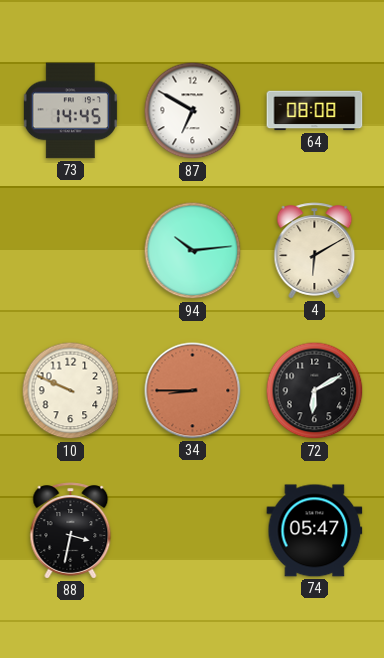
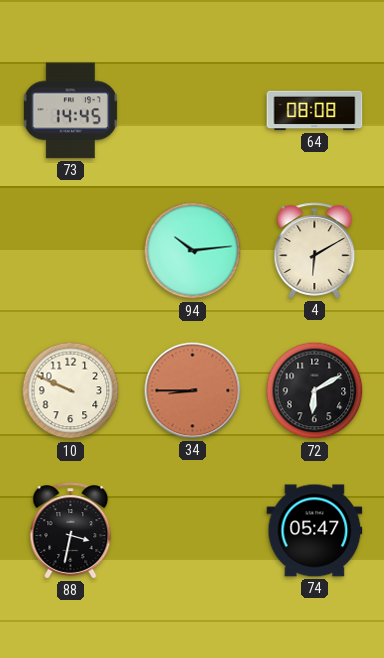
87: 6:50 -> none
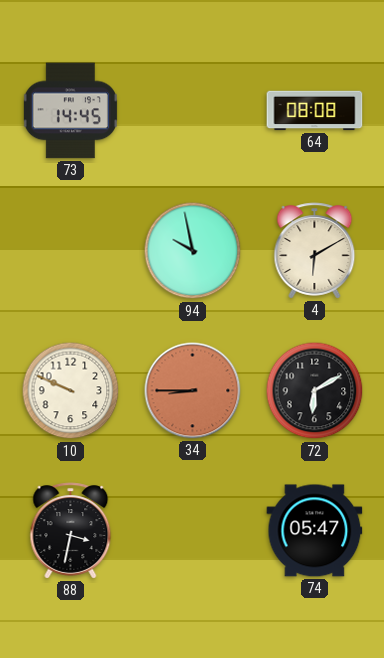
94: 10:14 -> 9:58
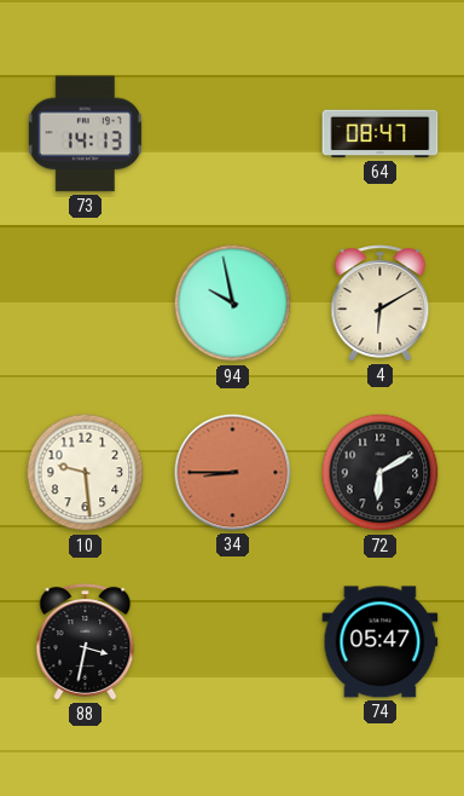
73: 14:45 -> 14:13
64: 08:08 -> 08:47
10: 9:49 -> 9:29
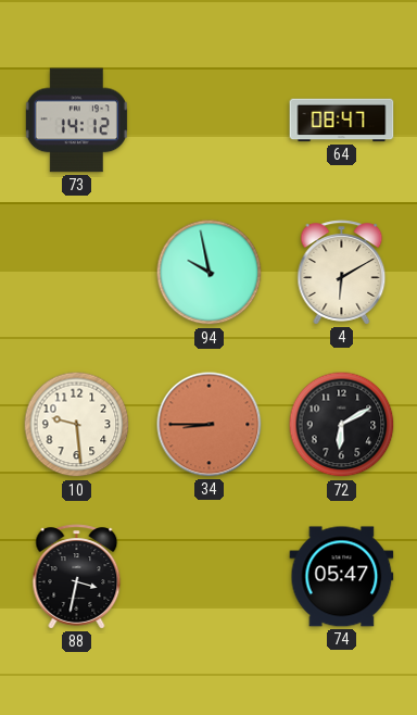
73: 14:13 -> 14:12
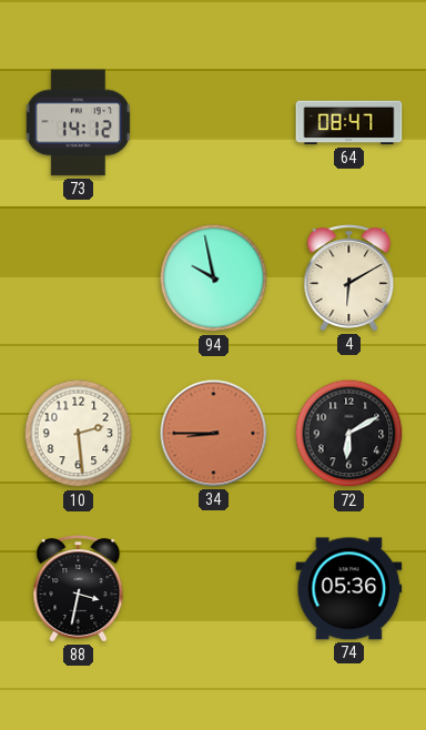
10: 9:29 -> 2:29
74: 05:47 -> 05:36
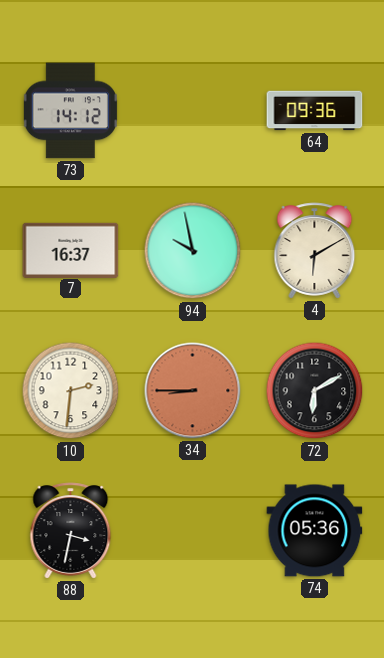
64: 08:47 -> 09:36
7: none -> 16:37
10: 2:29 -> 2:31
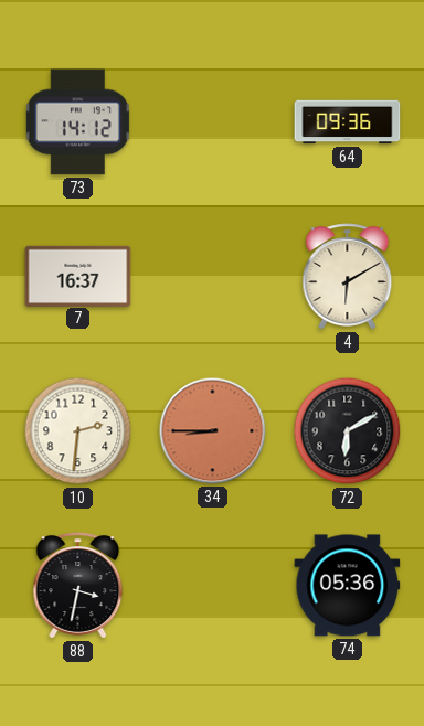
94: 9:58 -> none
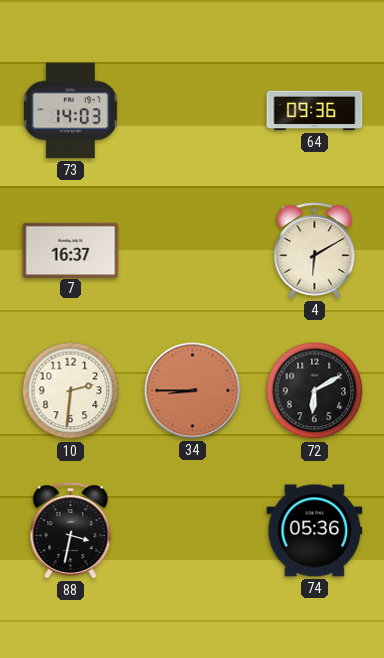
73: 14:12 -> 14:03
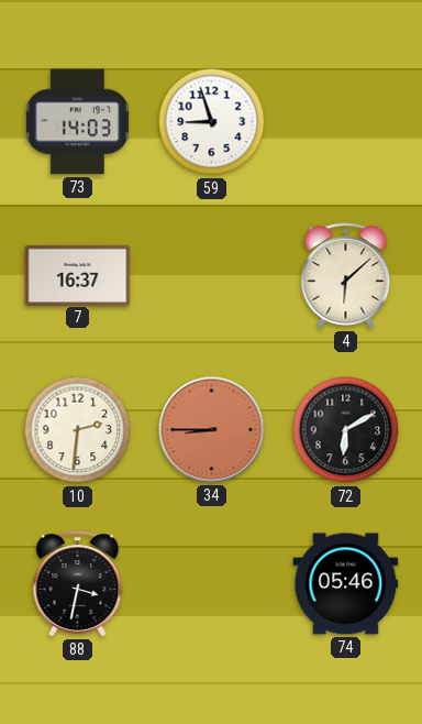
59: none -> 8:57
64: 09:36 -> none
4: 6:10 -> 6:08
74: 05:36 -> 05:46
